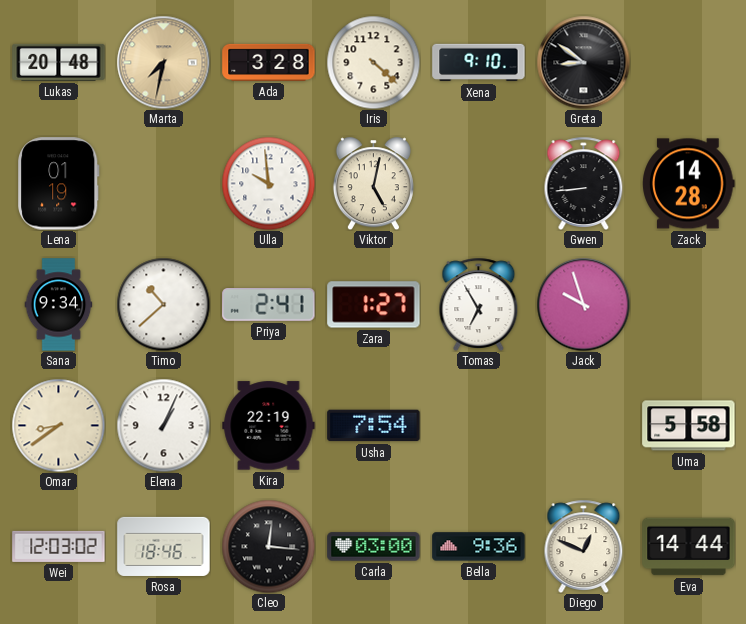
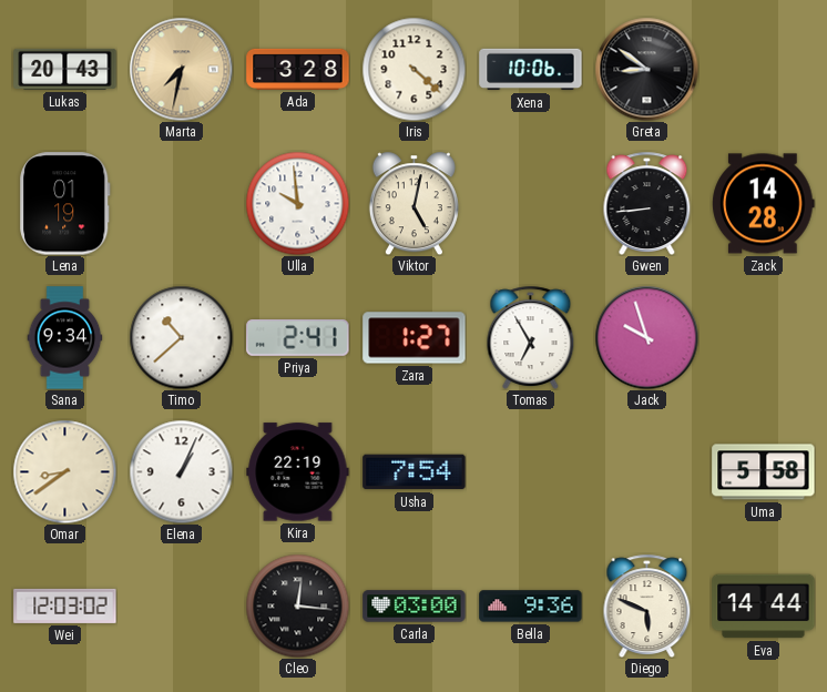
Lukas: 20:48 -> 20:43
Xena: 9:10 -> 10:06
Rosa: 18:46 -> none
Diego: 12:49 -> 5:49
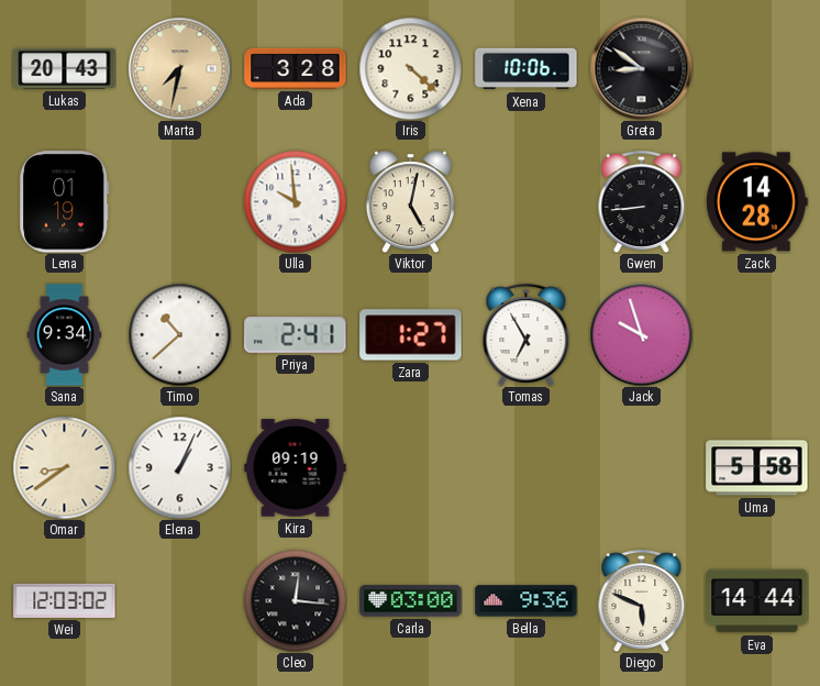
Kira: 22:19 -> 09:19
Usha: 7:54 -> none
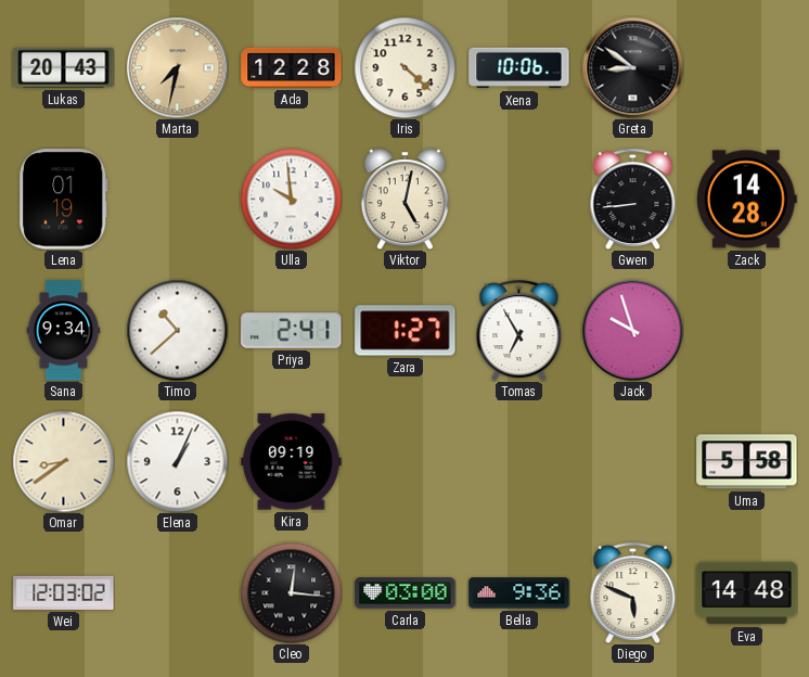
Ada: 3:28 -> 12:28
Eva: 14:44 -> 14:48
